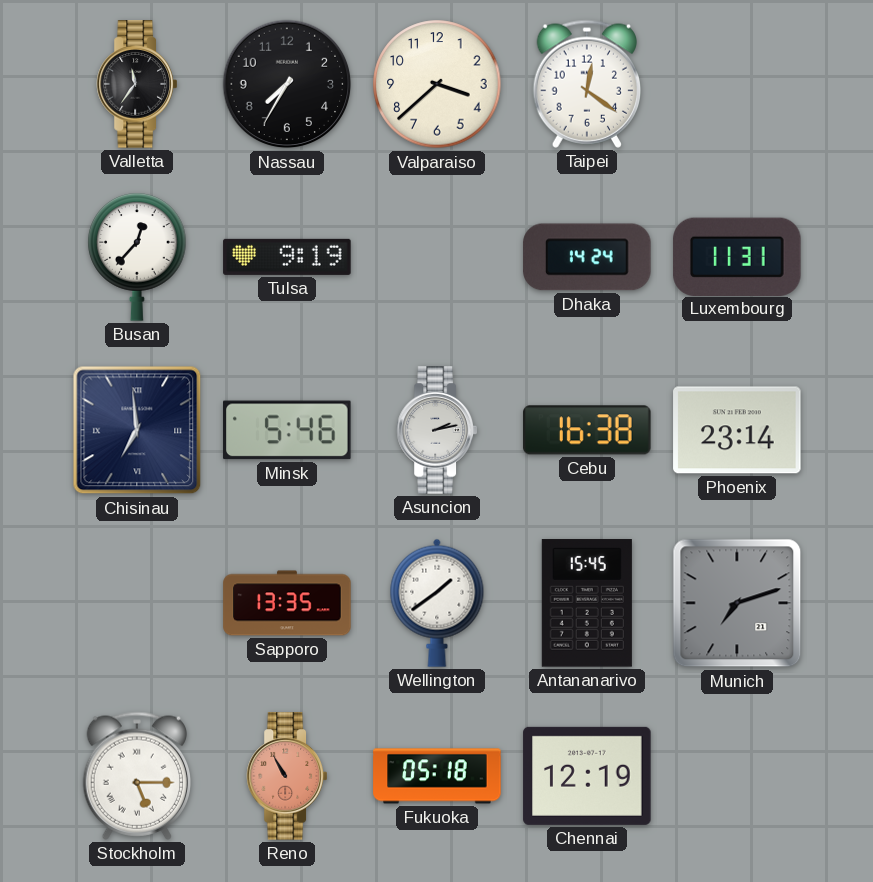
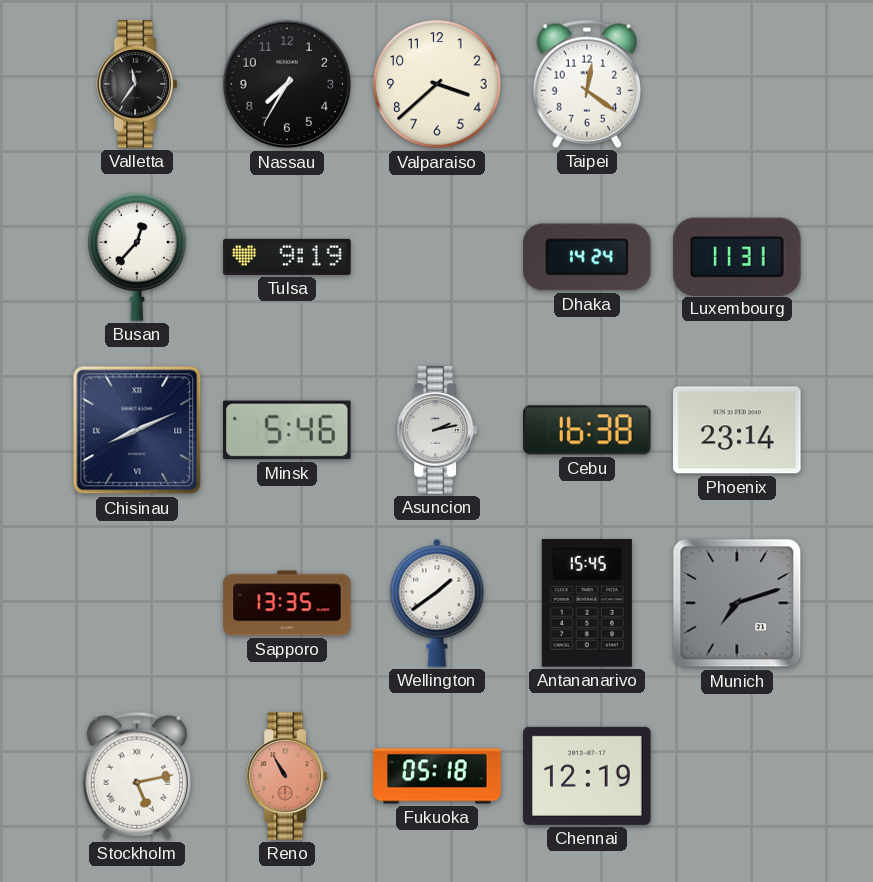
Chisinau: 6:59 -> 8:11
Stockholm: 5:15 -> 5:13
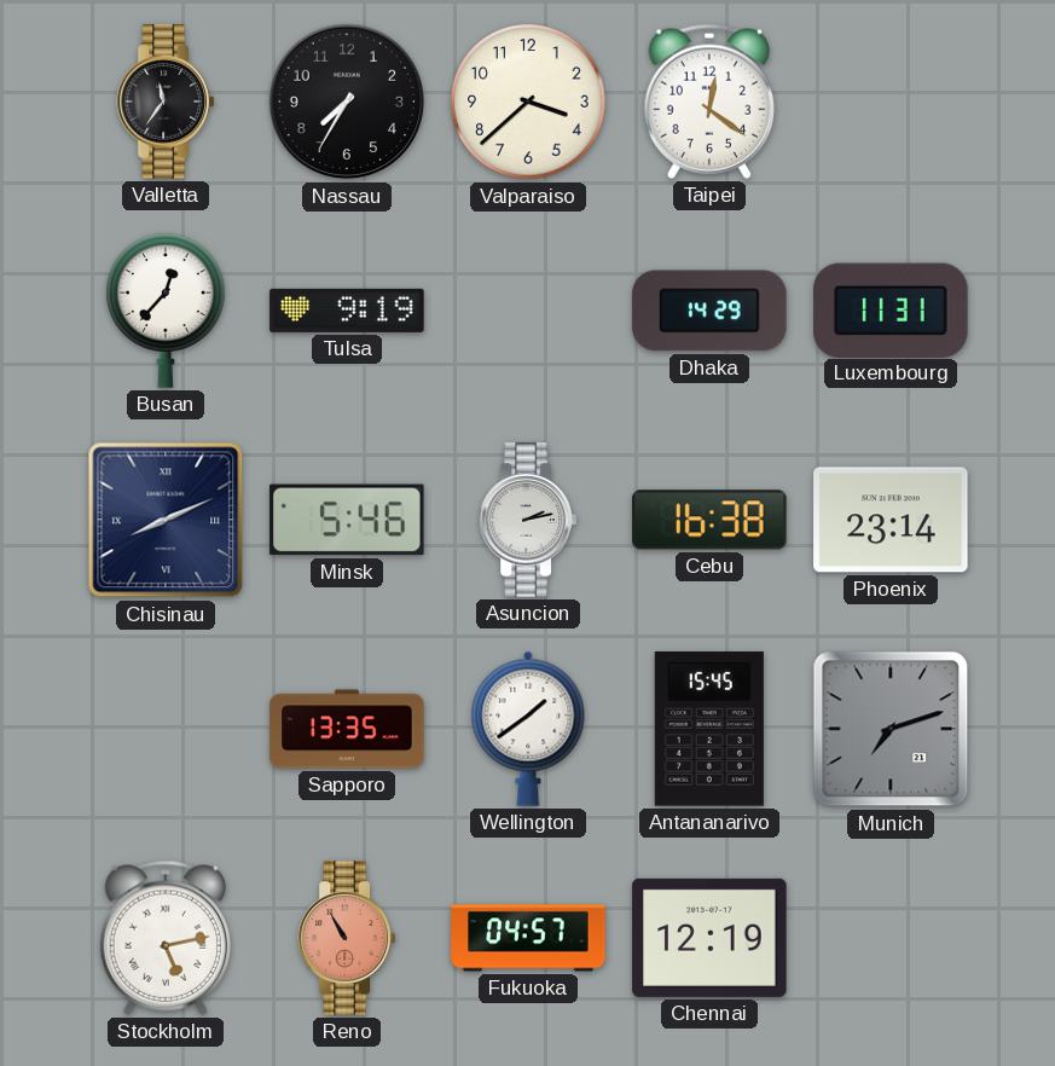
Dhaka: 14:24 -> 14:29
Fukuoka: 05:18 -> 04:57
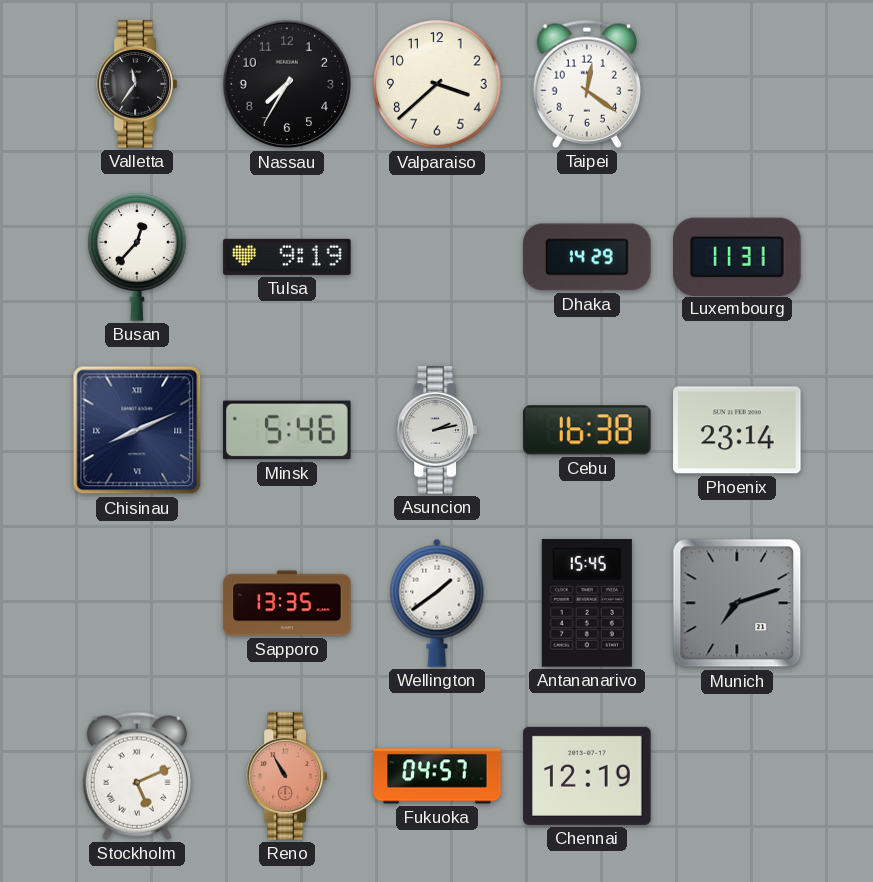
Stockholm: 5:13 -> 5:11
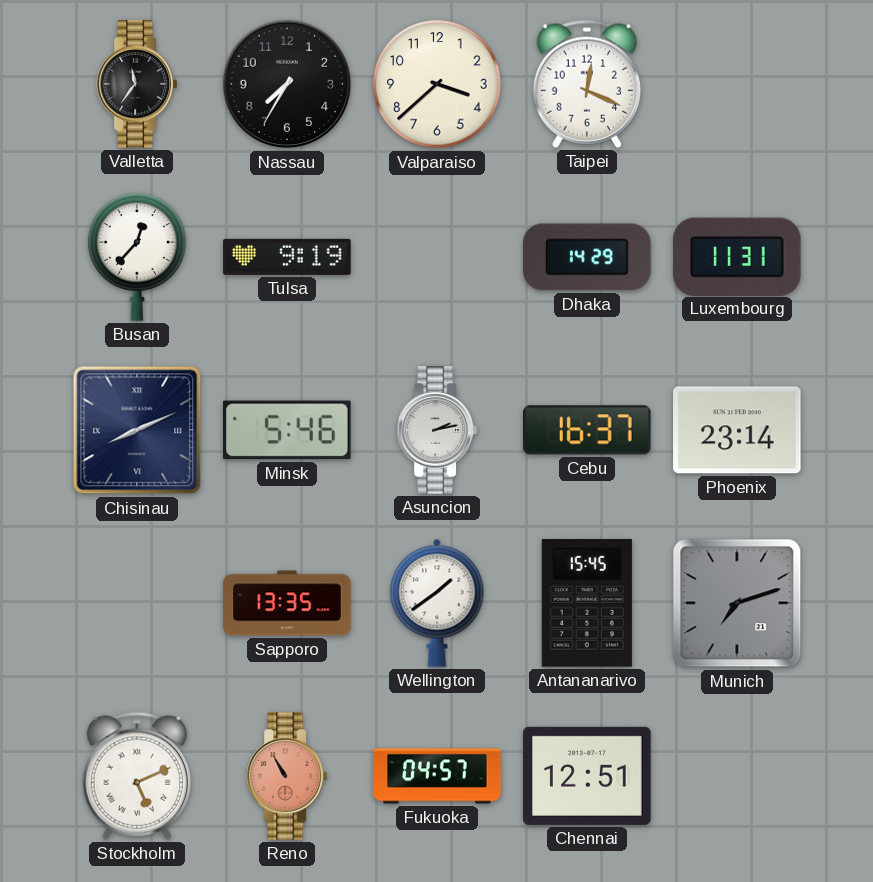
Taipei: 12:21 -> 12:19
Cebu: 16:38 -> 16:37
Chennai: 12:19 -> 12:51
